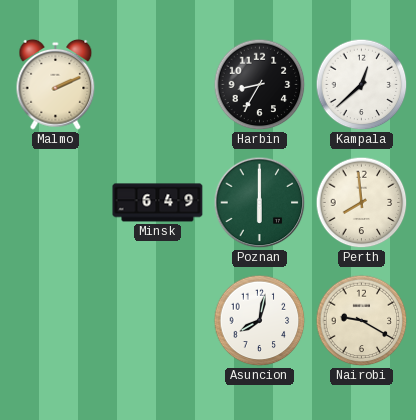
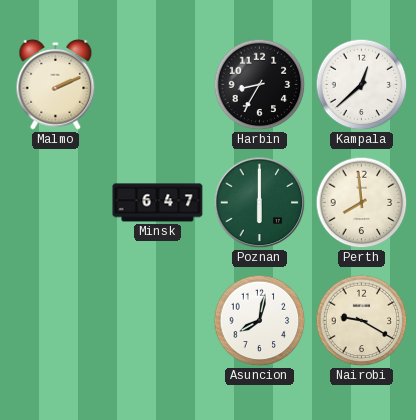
Minsk: 6:49 -> 6:47
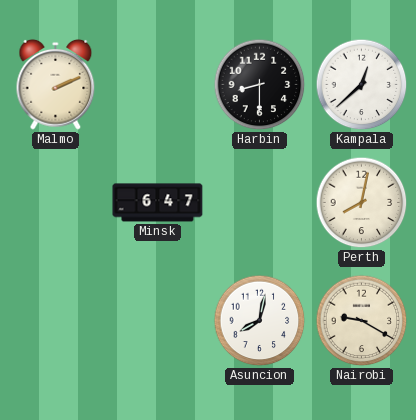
Harbin: 8:35 -> 8:30
Poznan: 6:00 -> none
Perth: 7:59 -> 8:02
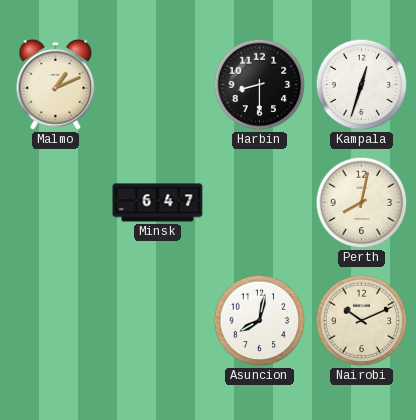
Malmo: 2:11 -> 1:11
Kampala: 12:38 -> 12:33
Nairobi: 9:20 -> 10:11
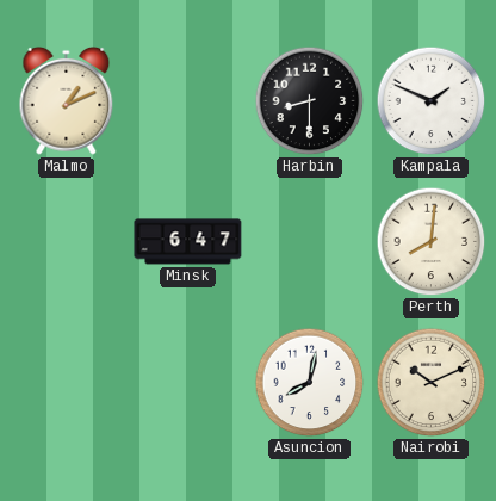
Kampala: 12:33 -> 1:49
Perth: 8:02 -> 8:01
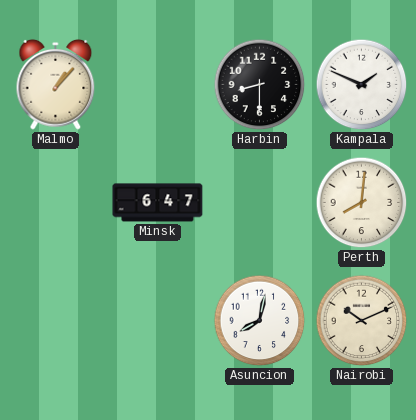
Malmo: 1:11 -> 1:07
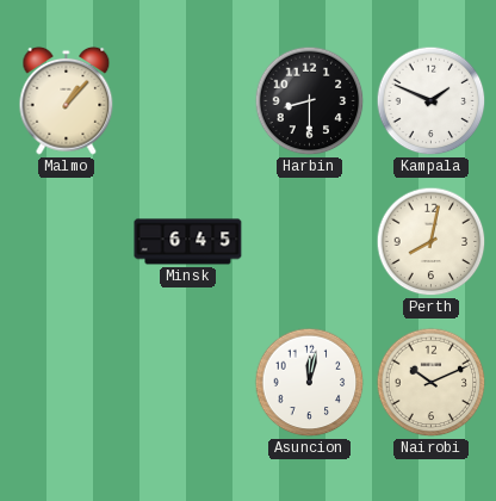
Minsk: 6:47 -> 6:45
Perth: 8:01 -> 8:02
Asuncion: 8:02 -> 12:02
